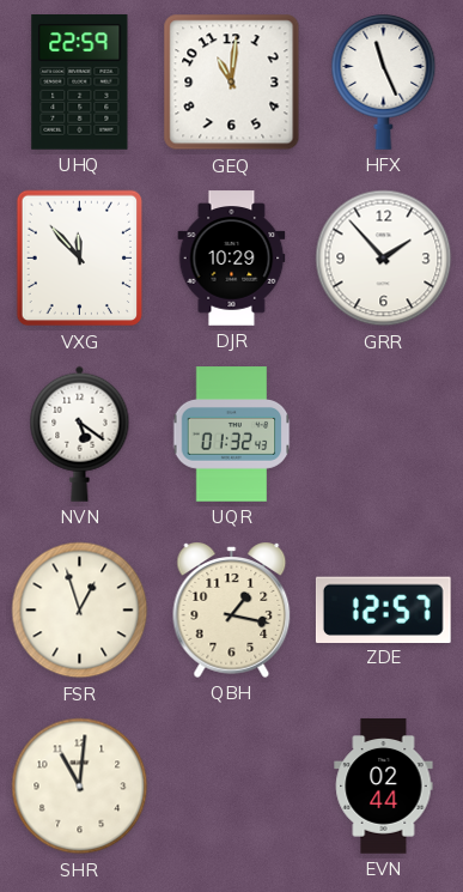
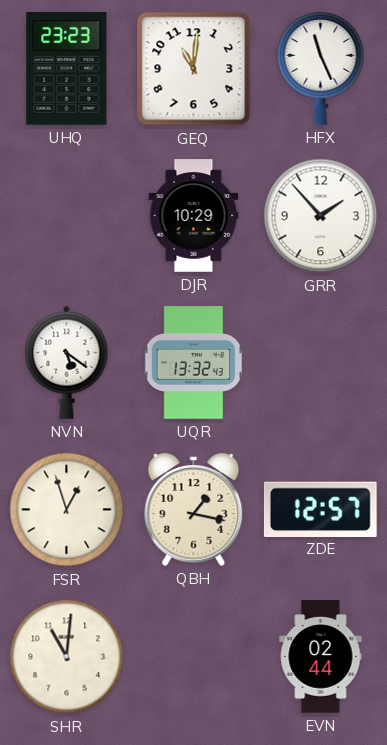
UHQ: 22:59 -> 23:23
VXG: 11:53 -> none
UQR: 01:32 -> 13:32
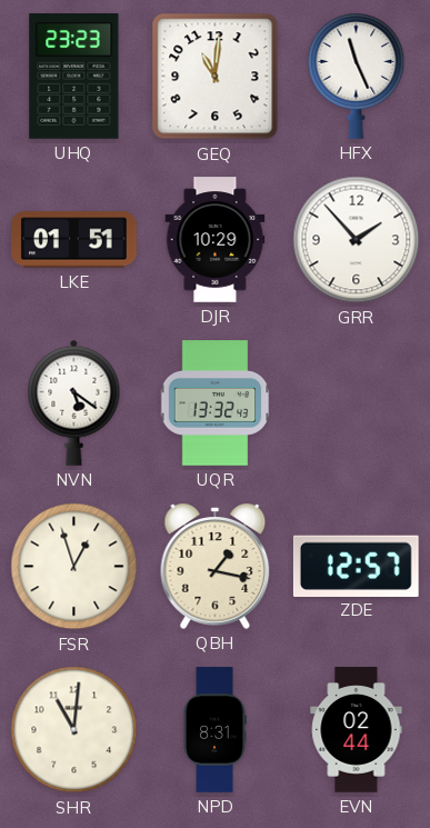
LKE: none -> 01:51
NPD: none -> 8:31
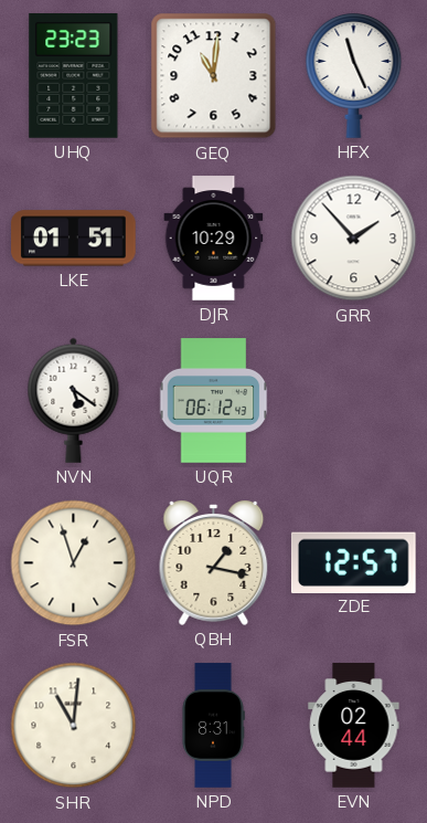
UQR: 13:32 -> 06:12
